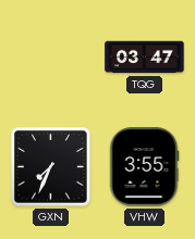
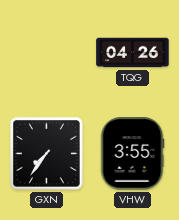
TQG: 03:47 -> 04:26
GXN: 7:34 -> 7:36
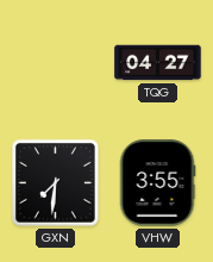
TQG: 04:26 -> 04:27
GXN: 7:36 -> 7:31
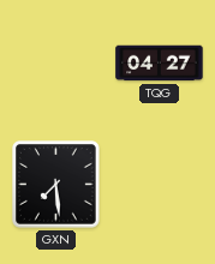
GXN: 7:31 -> 7:29
VHW: 3:55 -> none
